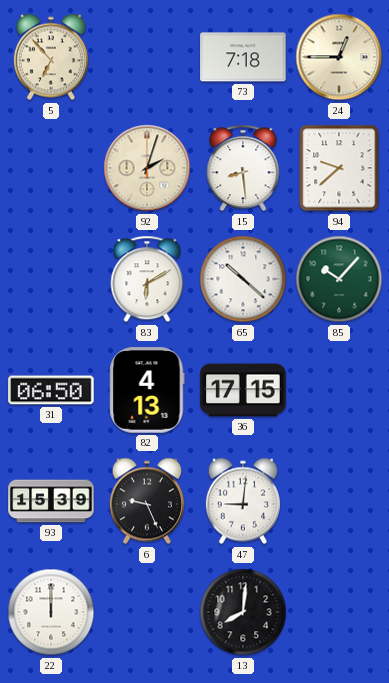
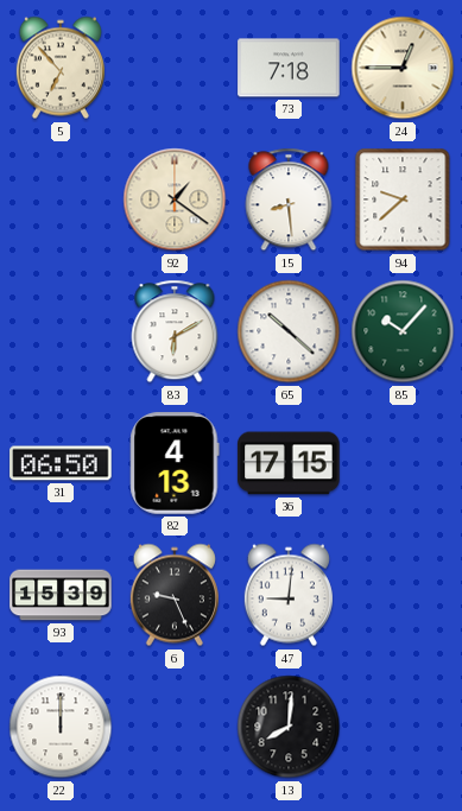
92: 2:03 -> 1:21
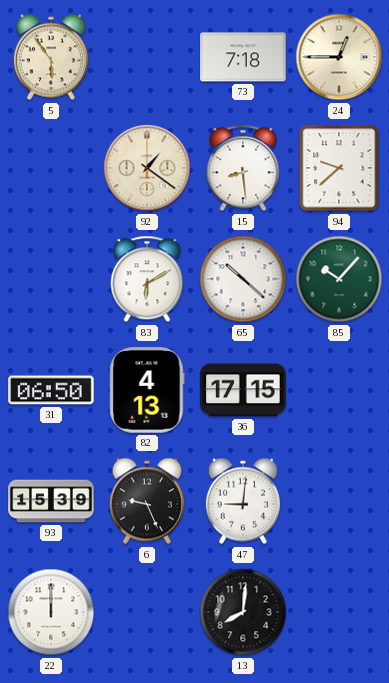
5: 6:53 -> 5:54
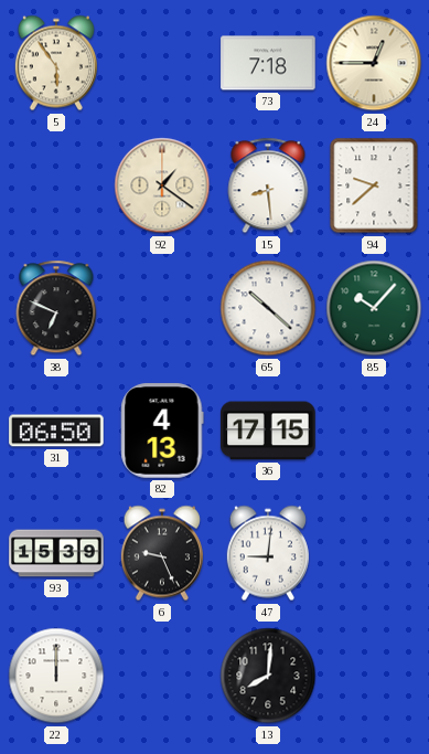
38: none -> 6:49
83: 6:10 -> none
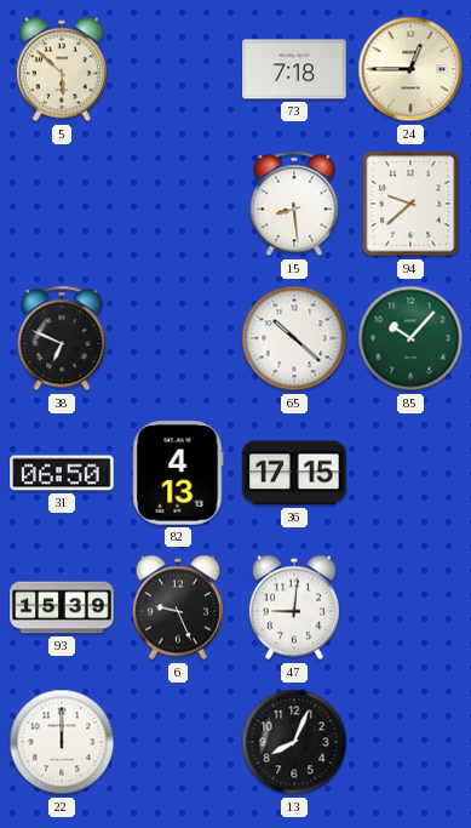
5: 5:54 -> 5:52
92: 1:21 -> none
13: 8:01 -> 8:04
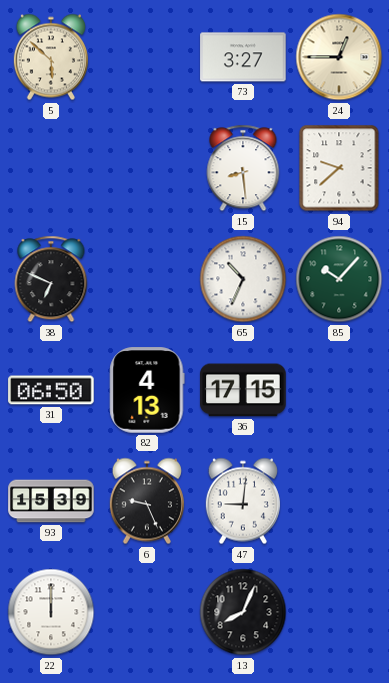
73: 7:18 -> 3:27
65: 10:22 -> 10:34
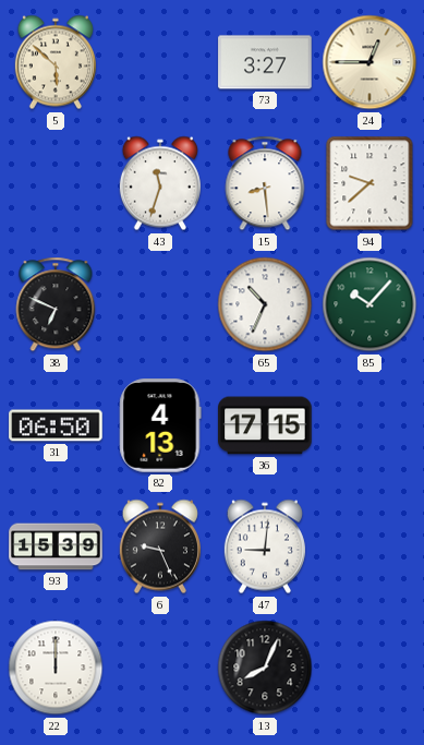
43: none -> 11:33
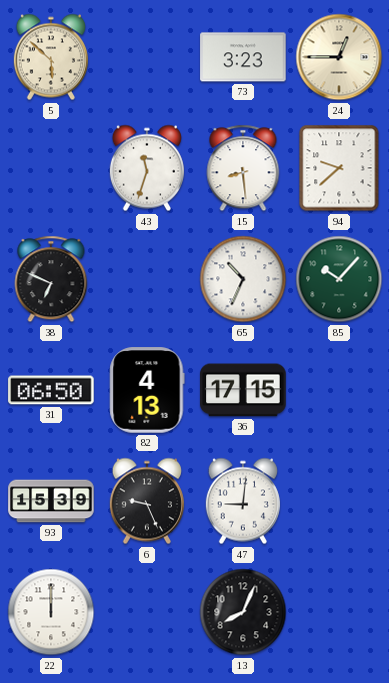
73: 3:27 -> 3:23
